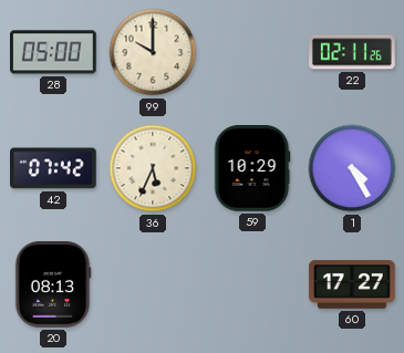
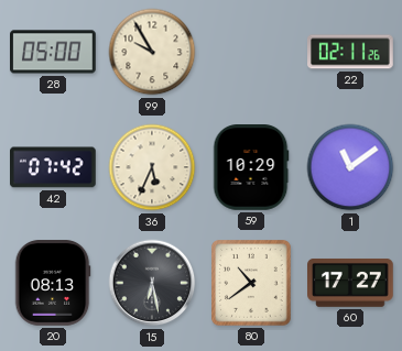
99: 10:00 -> 9:55
1: 4:25 -> 11:09
15: none -> 6:28
80: none -> 10:39
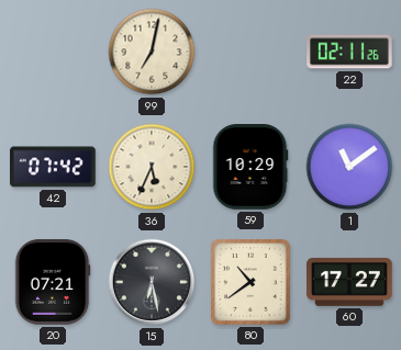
28: 05:00 -> none
99: 9:55 -> 7:02
20: 08:13 -> 07:21
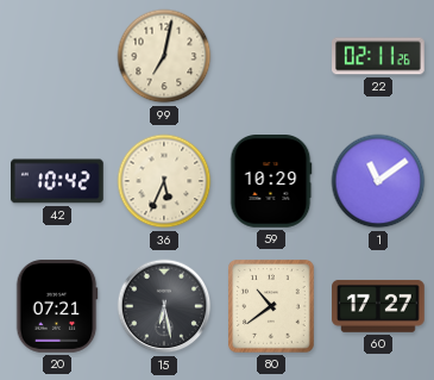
42: 07:42 -> 10:42
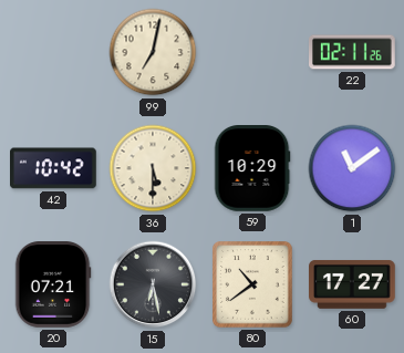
36: 5:34 -> 5:30
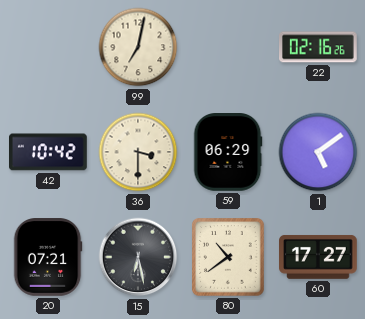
22: 02:11 -> 02:16
36: 5:30 -> 3:30
59: 10:29 -> 06:29
1: 11:09 -> 5:09
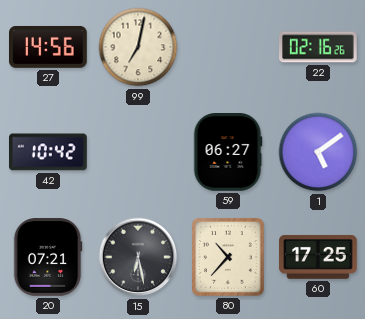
27: none -> 14:56
36: 3:30 -> none
59: 06:29 -> 06:27
80: 10:39 -> 10:37
60: 17:27 -> 17:25
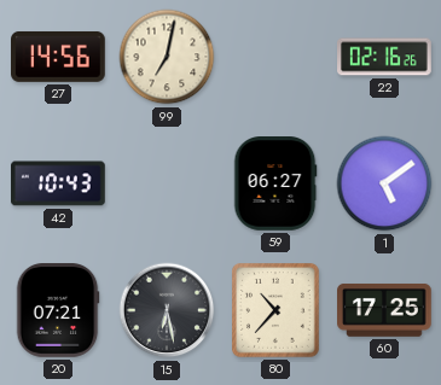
42: 10:42 -> 10:43
